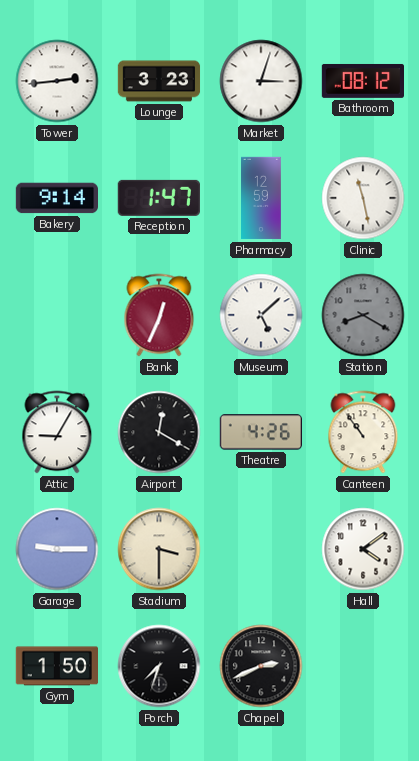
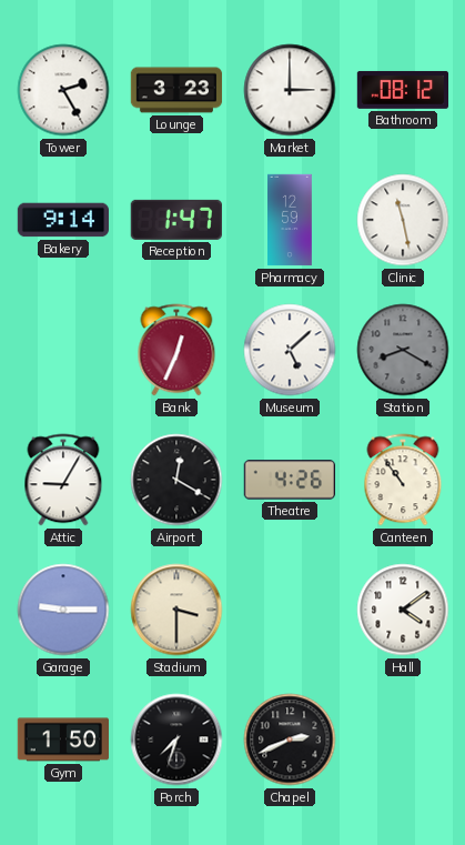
Tower: 2:44 -> 2:25
Market: 3:03 -> 3:00
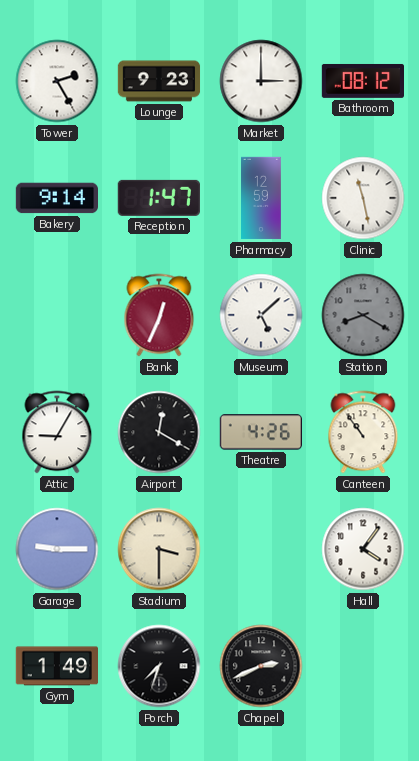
Lounge: 3:23 -> 9:23
Hall: 4:09 -> 4:06
Gym: 1:50 -> 1:49
